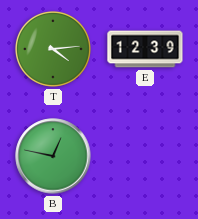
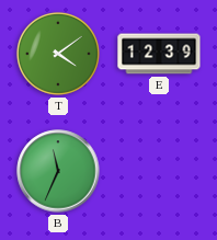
T: 4:14 -> 4:09
B: 12:47 -> 11:34
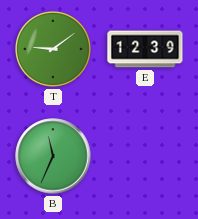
T: 4:09 -> 9:09
